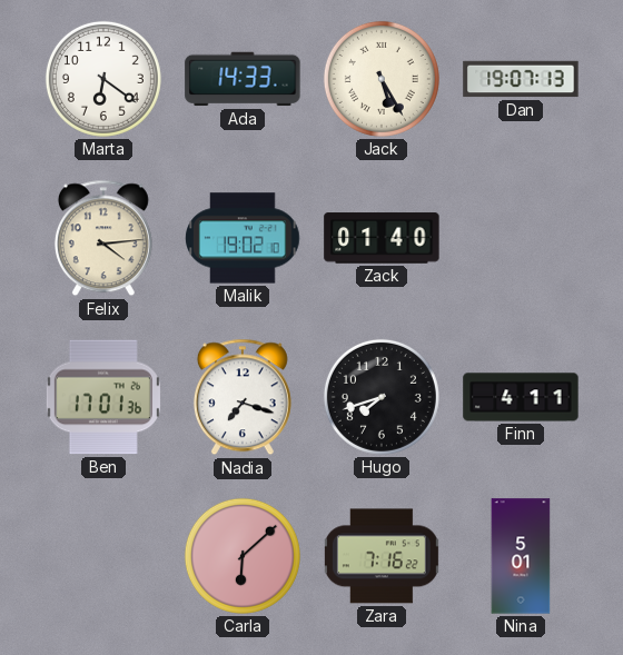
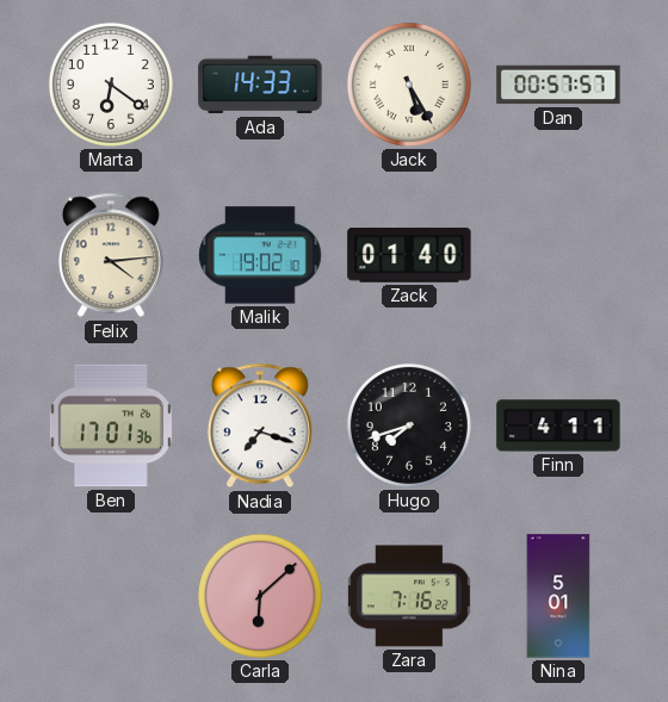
Dan: 19:07 -> 00:57
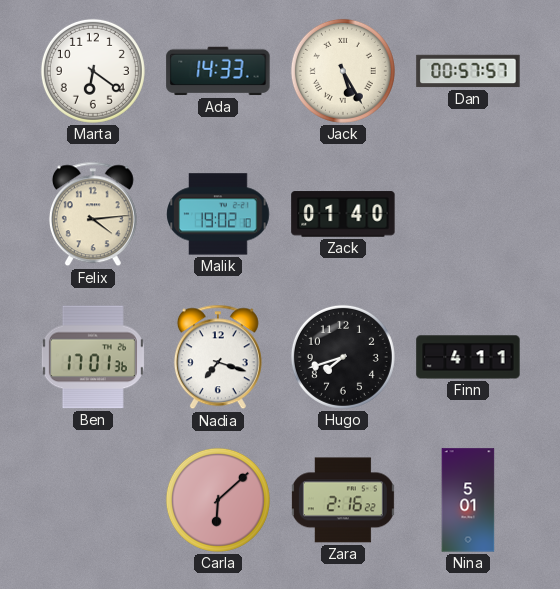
Zara: 7:16 -> 2:16
